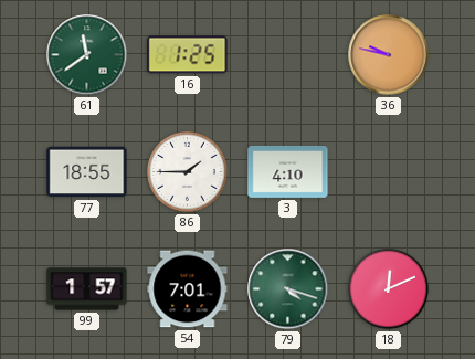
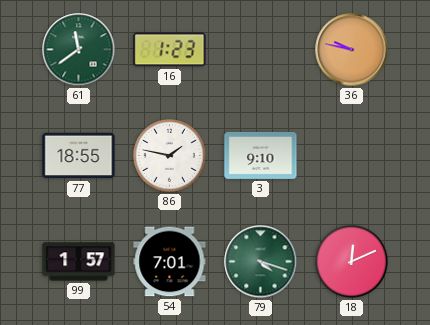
16: 1:25 -> 1:23
86: 1:45 -> 1:47
3: 4:10 -> 9:10
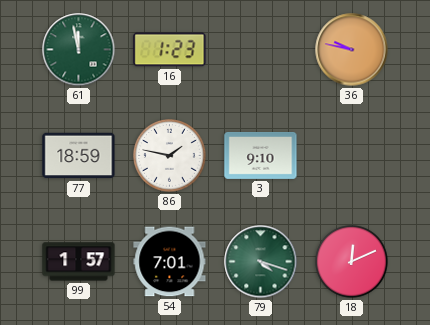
61: 11:39 -> 11:58
77: 18:55 -> 18:59
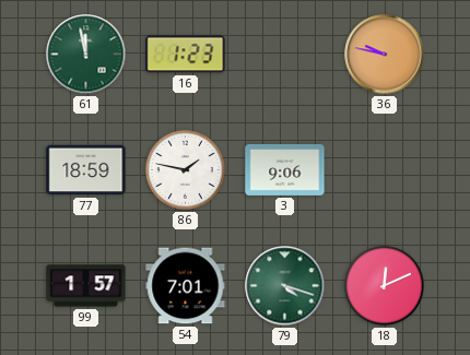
3: 9:10 -> 9:06
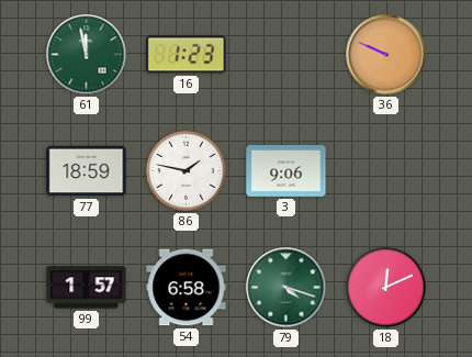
36: 9:47 -> 9:49
54: 7:01 -> 6:58
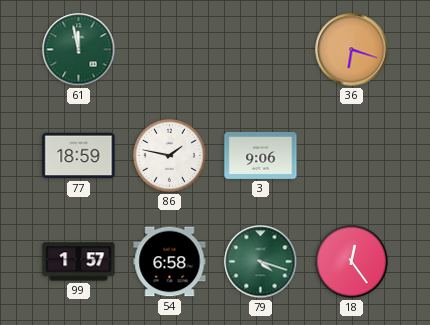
16: 1:23 -> none
36: 9:49 -> 6:18
18: 12:11 -> 12:24
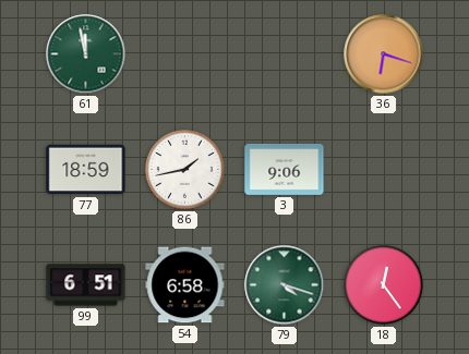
86: 1:47 -> 1:43
99: 1:57 -> 6:51
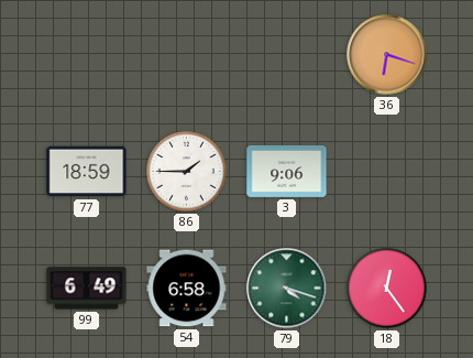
61: 11:58 -> none
86: 1:43 -> 1:45
99: 6:51 -> 6:49
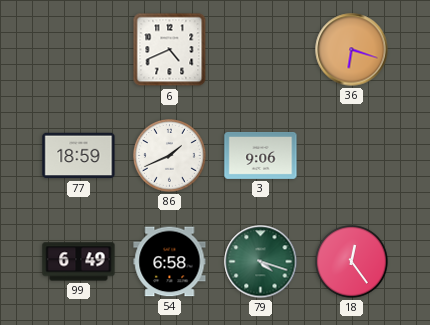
6: none -> 4:41
86: 1:45 -> 1:41
